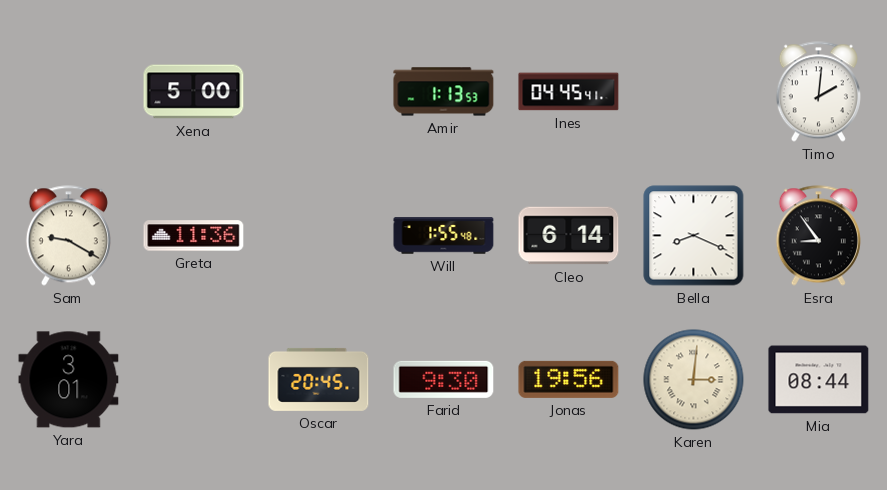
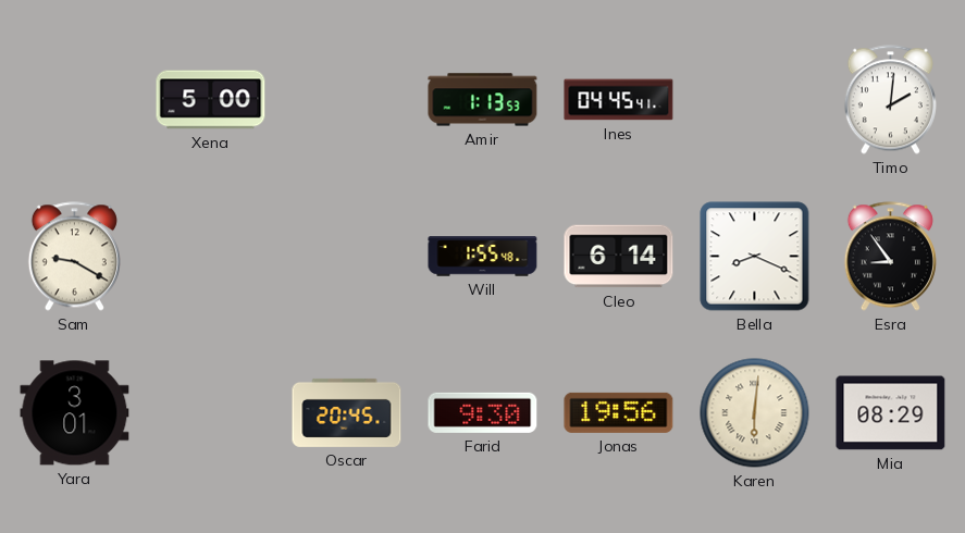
Greta: 11:36 -> none
Karen: 3:01 -> 6:01
Mia: 08:44 -> 08:29
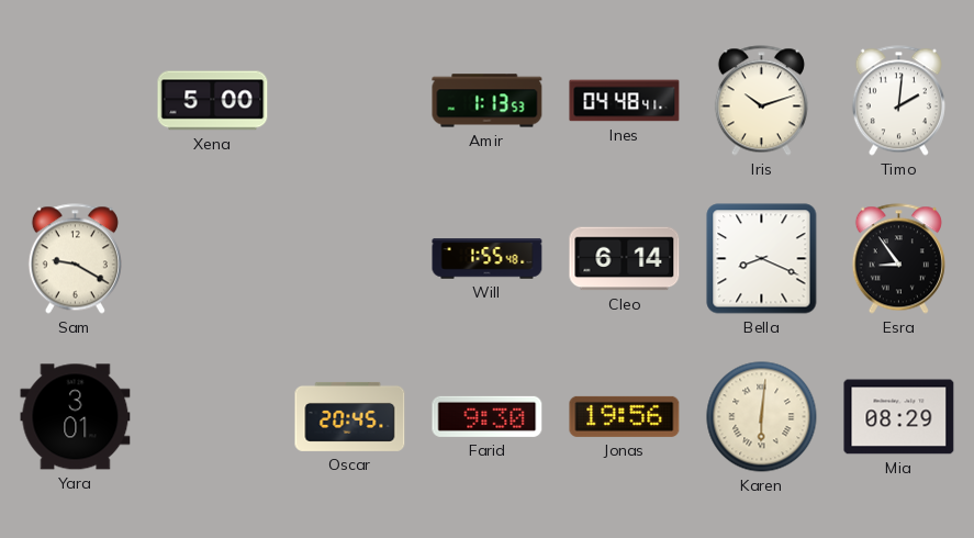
Ines: 04:45 -> 04:48
Iris: none -> 10:12
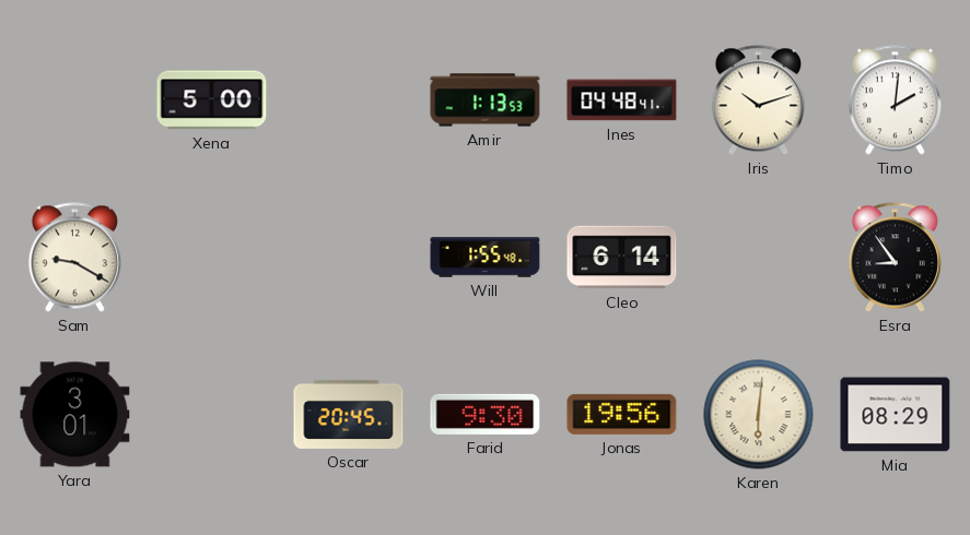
Bella: 8:19 -> none
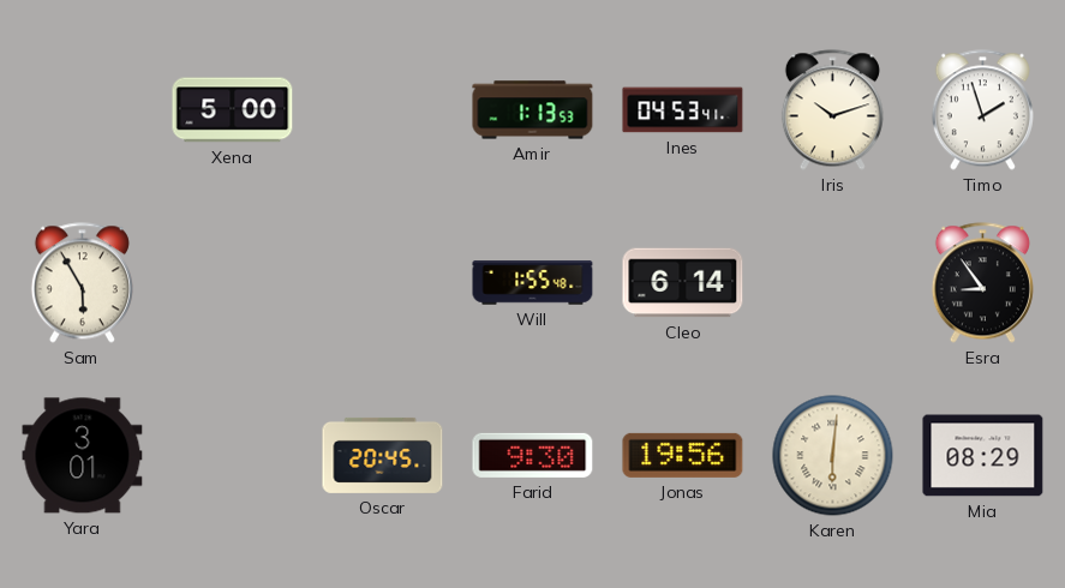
Ines: 04:48 -> 04:53
Timo: 2:01 -> 1:57
Sam: 9:20 -> 5:55
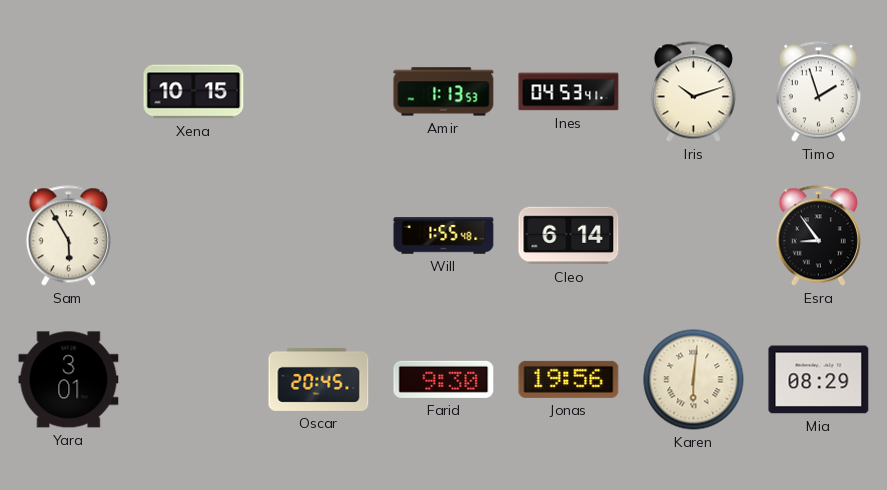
Xena: 5:00 -> 10:15
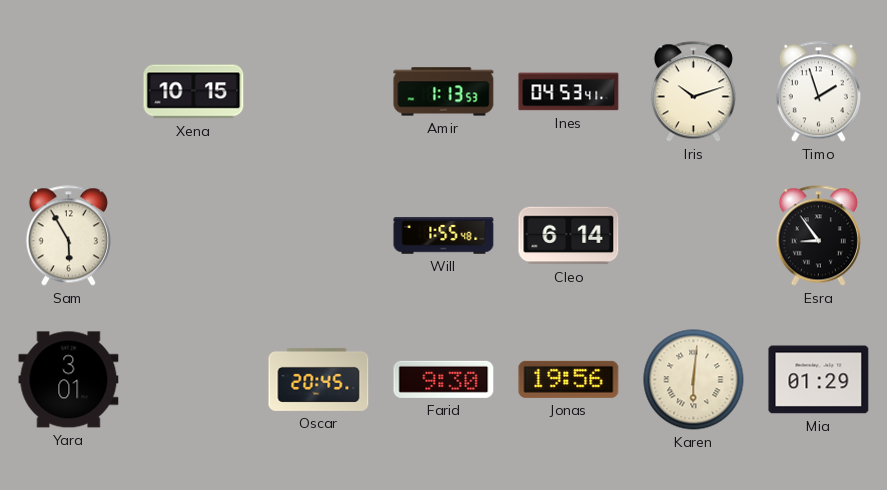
Mia: 08:29 -> 01:29
